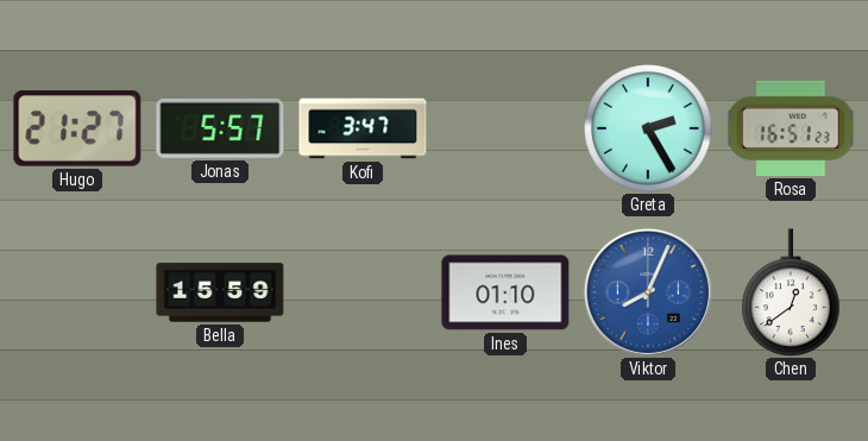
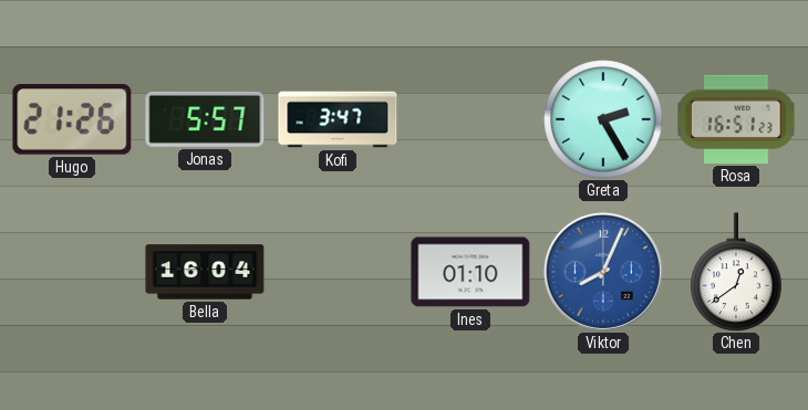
Hugo: 21:27 -> 21:26
Bella: 15:59 -> 16:04
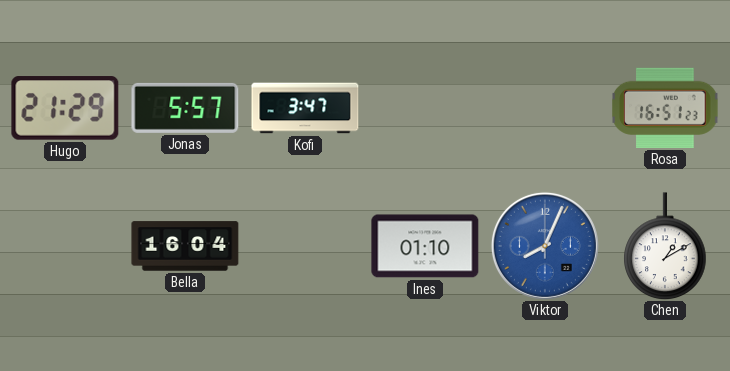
Hugo: 21:26 -> 21:29
Greta: 2:25 -> none
Chen: 12:39 -> 1:10
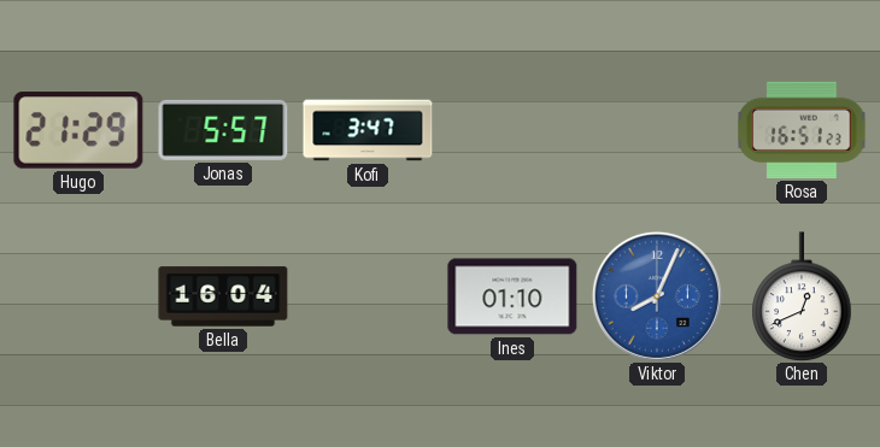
Chen: 1:10 -> 12:41
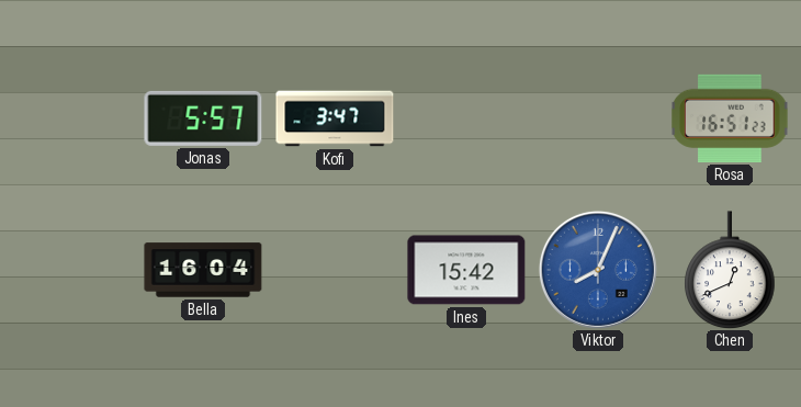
Hugo: 21:29 -> none
Ines: 01:10 -> 15:42
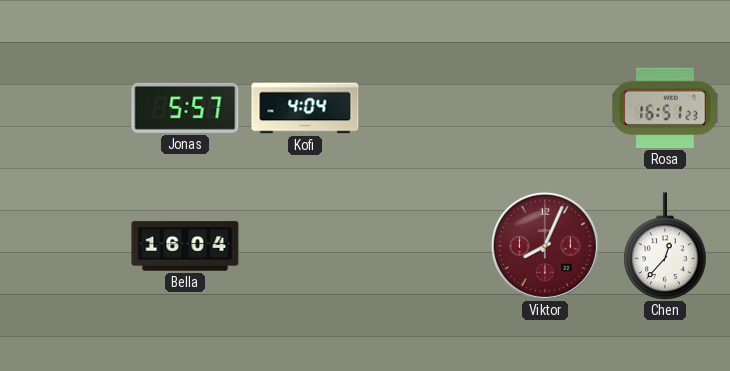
Kofi: 3:47 -> 4:04
Ines: 15:42 -> none
Viktor dial: blue -> burgundy
Chen: 12:41 -> 12:37
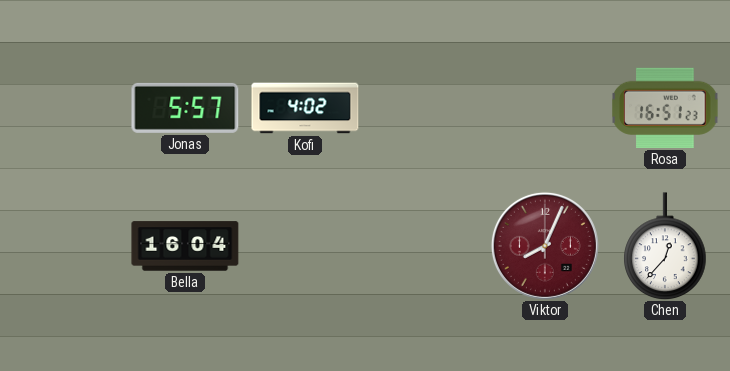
Kofi: 4:04 -> 4:02
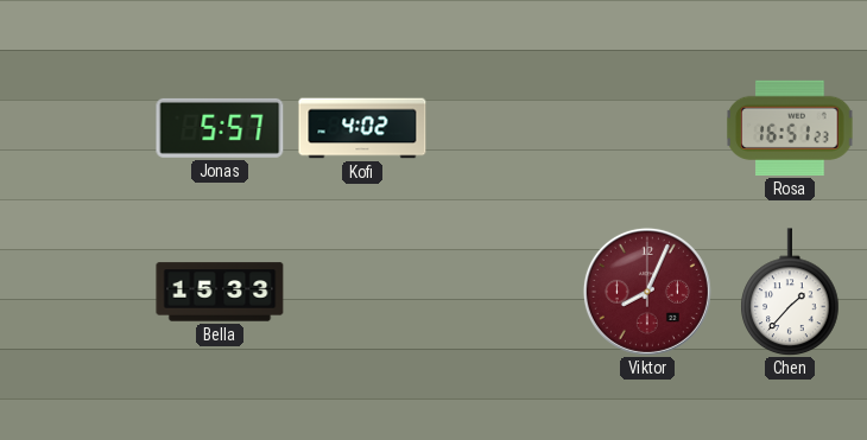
Bella: 16:04 -> 15:33
Chen: 12:37 -> 1:37
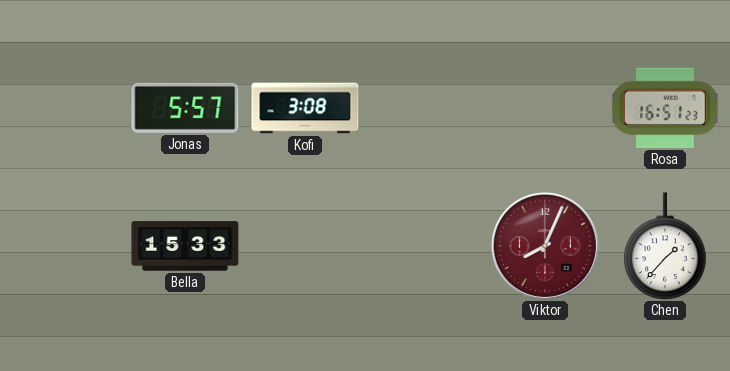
Kofi: 4:02 -> 3:08
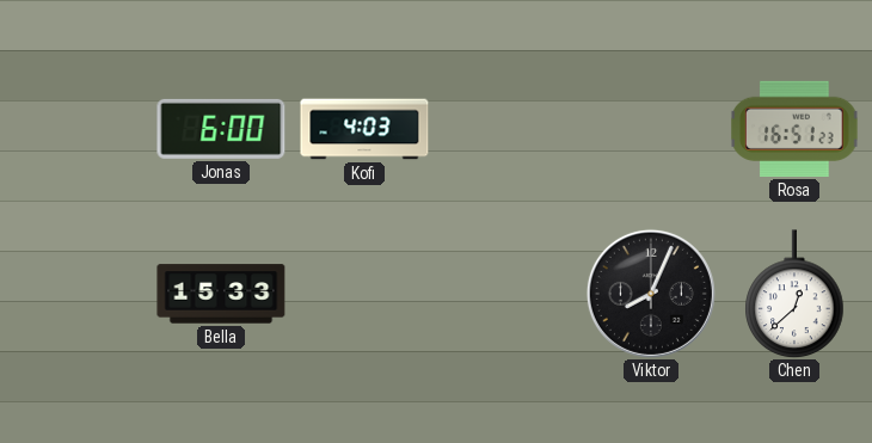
Jonas: 5:57 -> 6:00
Kofi: 3:08 -> 4:03
Viktor dial: burgundy -> black
Chen: 1:37 -> 12:38
